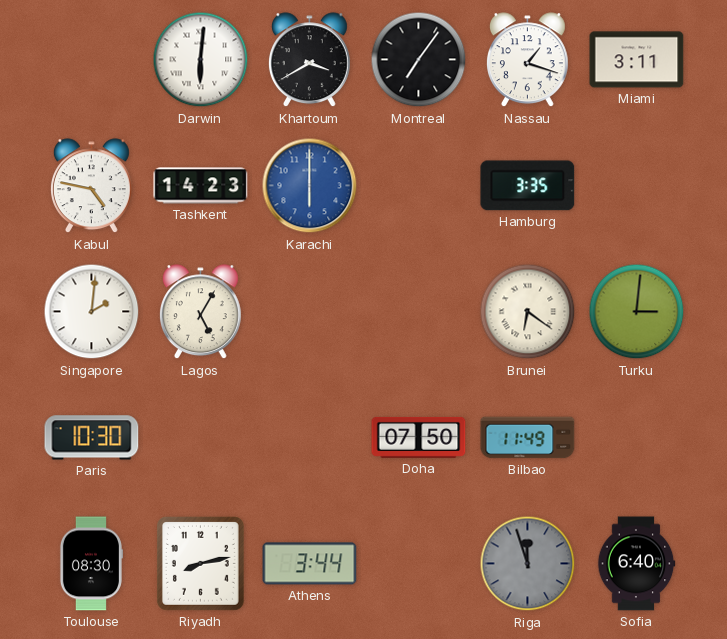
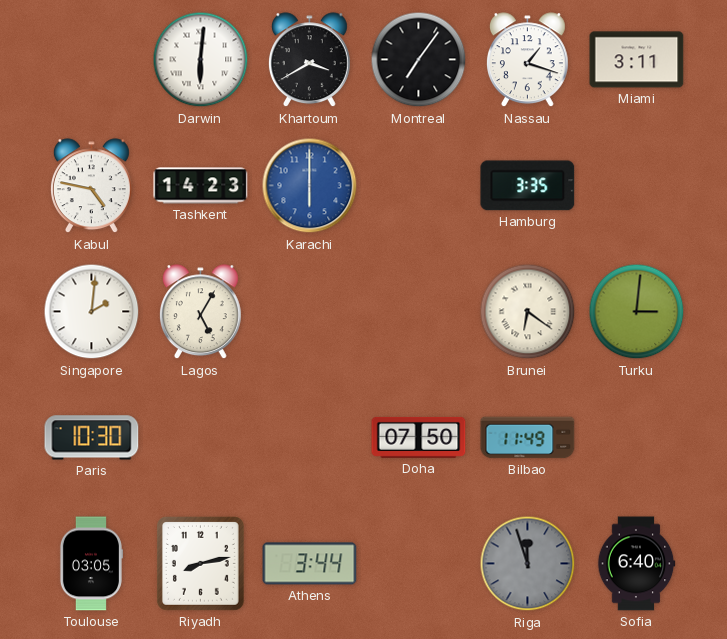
Toulouse: 08:30 -> 03:05
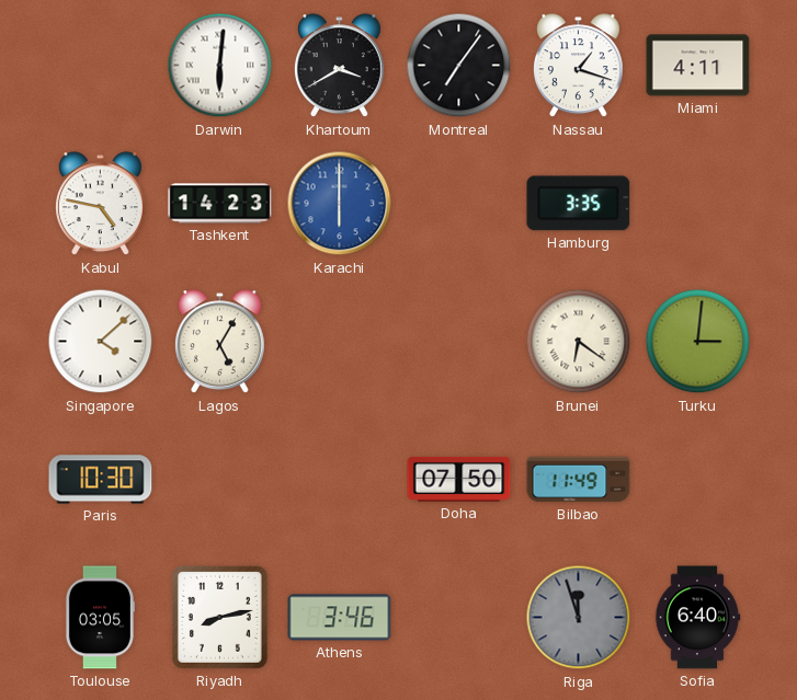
Miami: 3:11 -> 4:11
Singapore: 2:01 -> 4:08
Athens: 3:44 -> 3:46
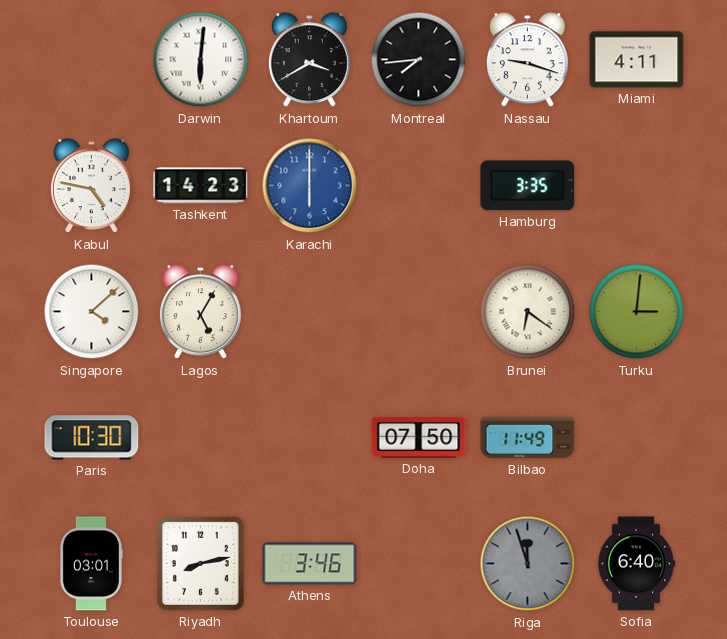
Montreal: 7:06 -> 7:44
Nassau: 1:18 -> 9:18
Toulouse: 03:05 -> 03:01
